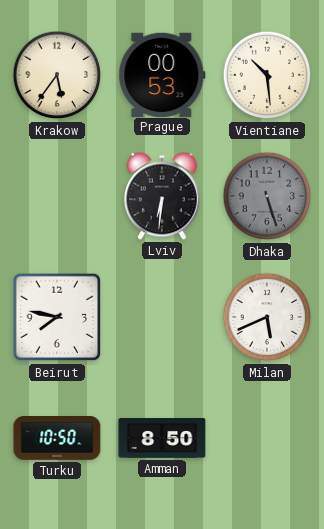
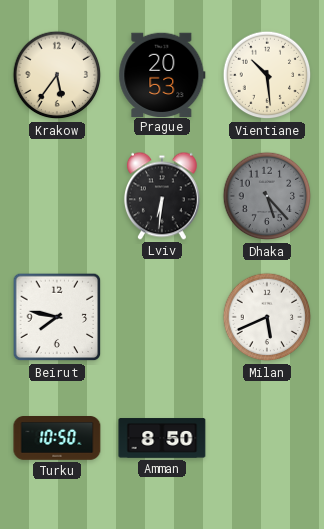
Prague: 00:53 -> 20:53
Dhaka: 5:27 -> 5:23
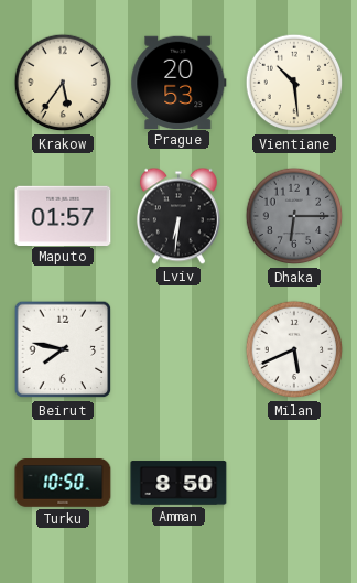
Maputo: none -> 01:57
Dhaka: 5:23 -> 6:15
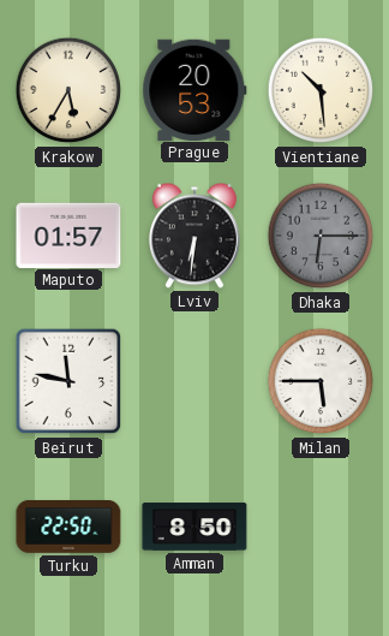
Krakow: 5:36 -> 5:35
Beirut: 7:47 -> 11:47
Milan: 5:41 -> 5:45
Turku: 10:50 -> 22:50
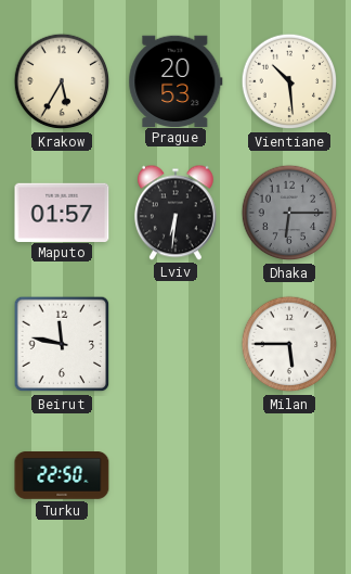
Amman: 8:50 -> none
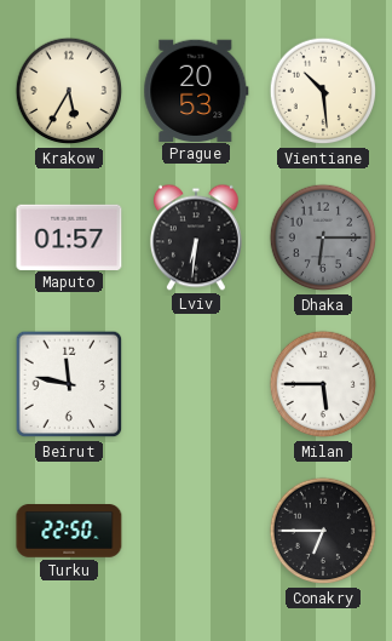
Conakry: none -> 6:45
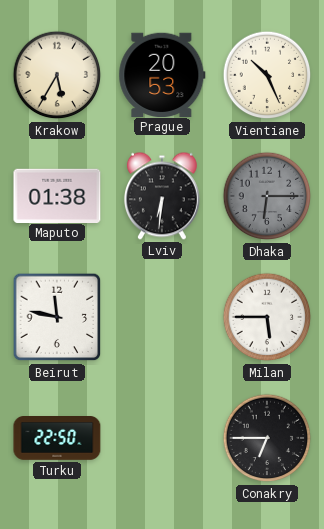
Vientiane: 10:29 -> 10:26
Maputo: 01:57 -> 01:38
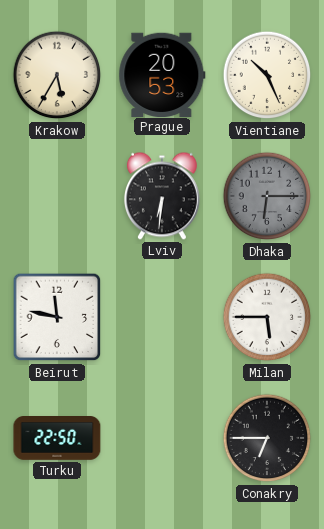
Maputo: 01:38 -> none
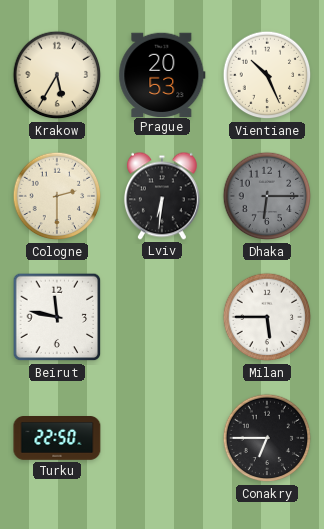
Cologne: none -> 2:30
